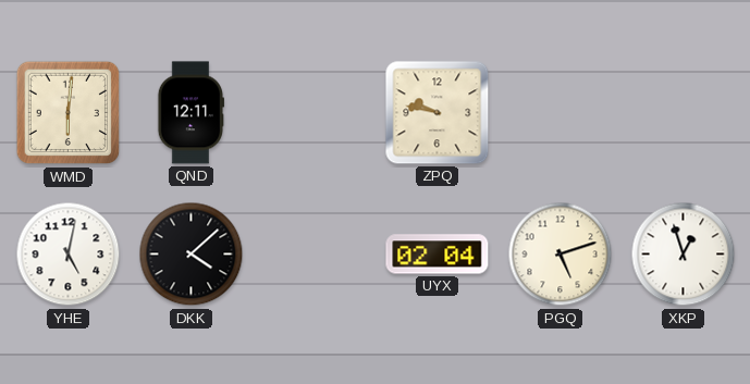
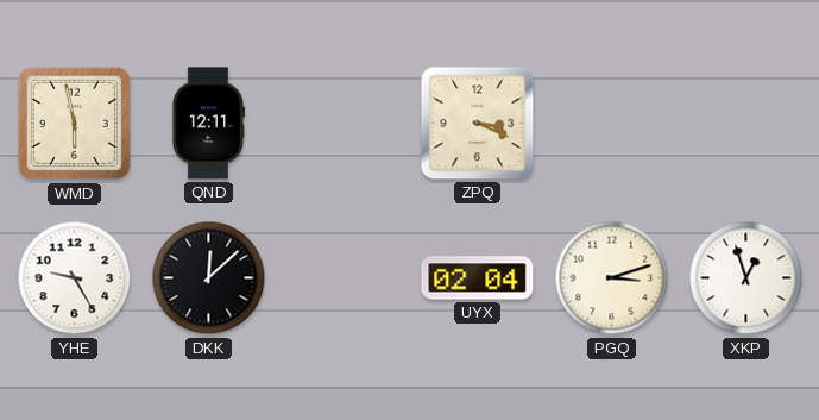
WMD: 6:01 -> 5:58
ZPQ: 9:47 -> 3:19
YHE: 5:02 -> 9:25
DKK: 4:08 -> 12:08
PGQ: 5:12 -> 3:12
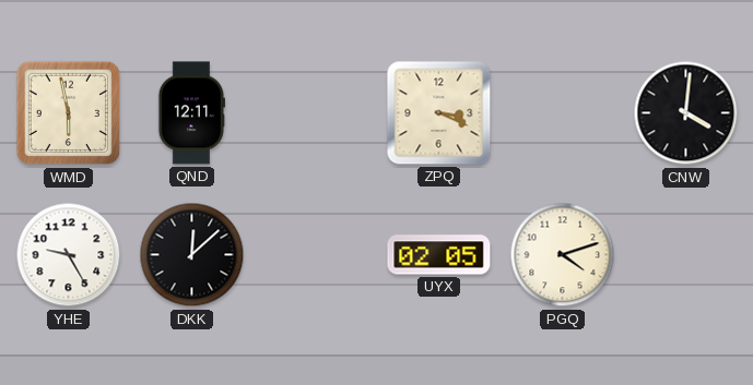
CNW: none -> 4:01
UYX: 02:04 -> 02:05
PGQ: 3:12 -> 4:12
XKP: 12:57 -> none
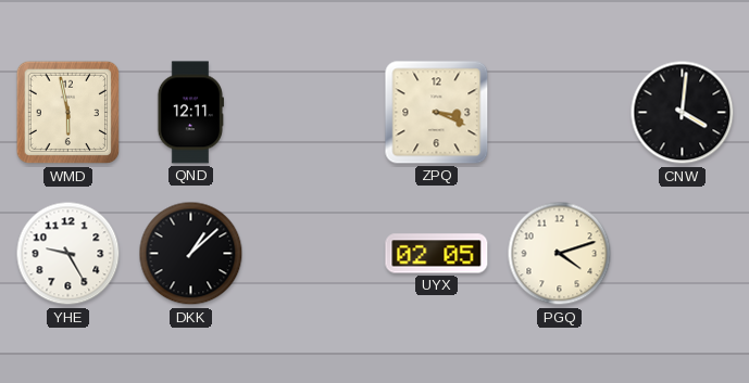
DKK: 12:08 -> 1:08
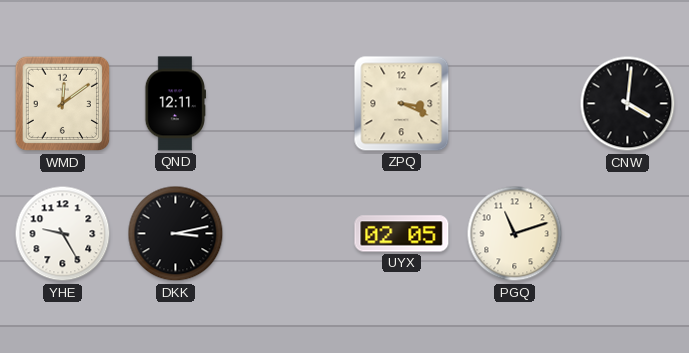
WMD: 5:58 -> 12:09
DKK: 1:08 -> 3:13
PGQ: 4:12 -> 11:12
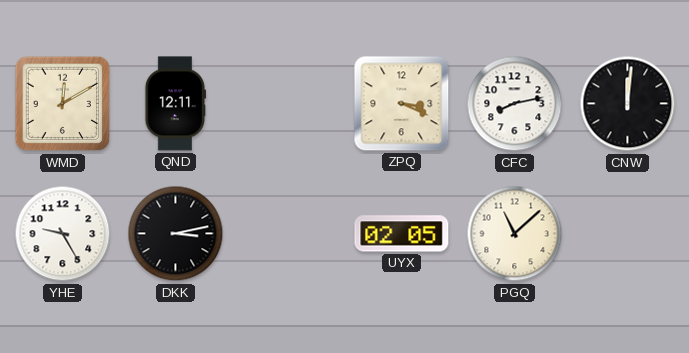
WMD: 12:09 -> 12:10
CFC: none -> 8:13
CNW: 4:01 -> 12:01
PGQ: 11:12 -> 11:08
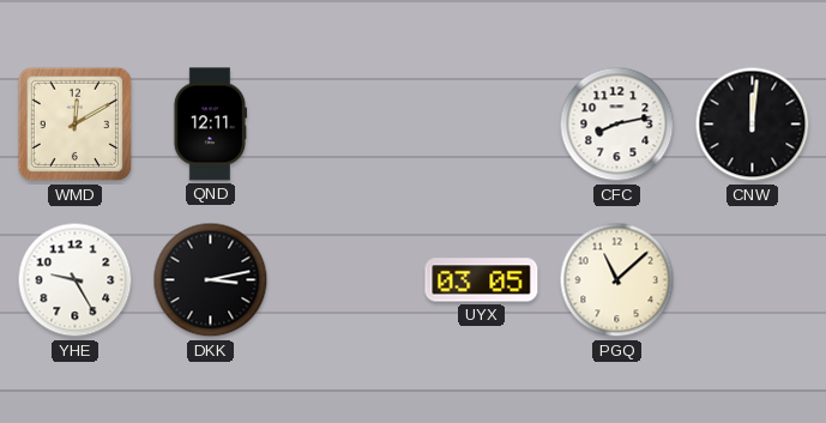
ZPQ: 3:19 -> none
UYX: 02:05 -> 03:05
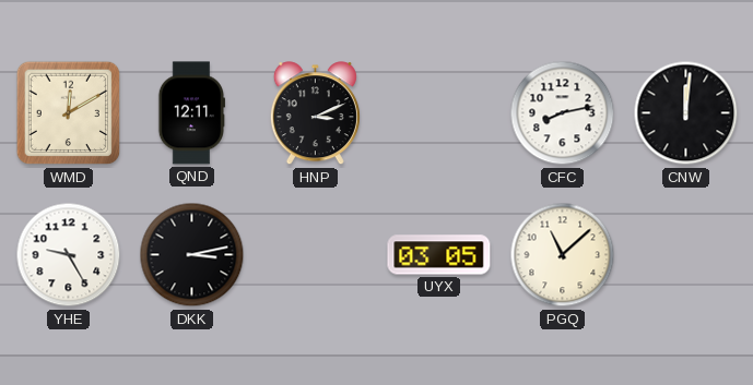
HNP: none -> 3:11
